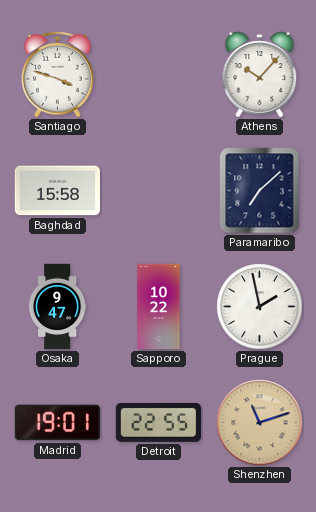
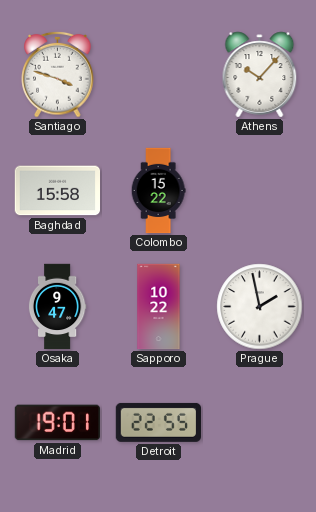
Colombo: none -> 15:22
Paramaribo: 7:08 -> none
Shenzhen: 11:12 -> none
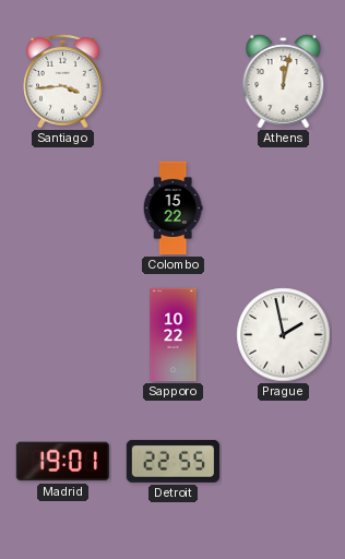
Santiago: 3:48 -> 3:44
Athens: 10:07 -> 12:02
Baghdad: 15:58 -> none
Osaka: 9:47 -> none
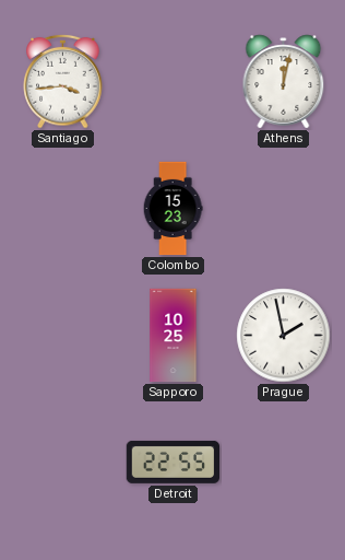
Colombo: 15:22 -> 15:23
Sapporo: 10:22 -> 10:25
Madrid: 19:01 -> none
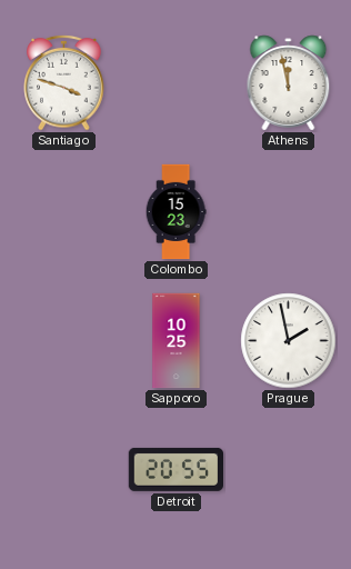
Santiago: 3:44 -> 3:48
Athens: 12:02 -> 11:58
Detroit: 22:55 -> 20:55
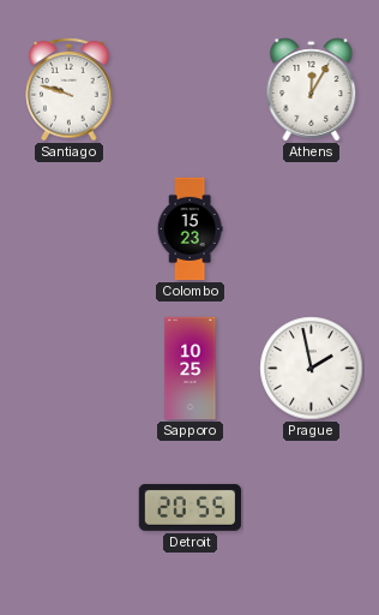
Santiago: 3:48 -> 9:48
Athens: 11:58 -> 12:05
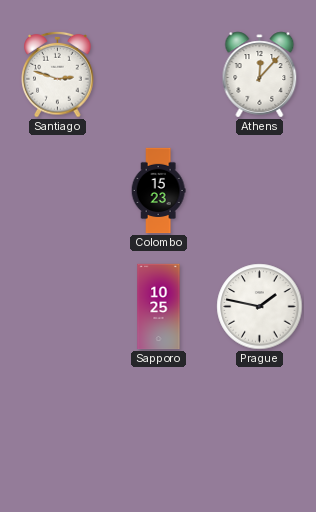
Santiago: 9:48 -> 2:48
Athens: 12:05 -> 12:07
Prague: 1:58 -> 1:47
Detroit: 20:55 -> none
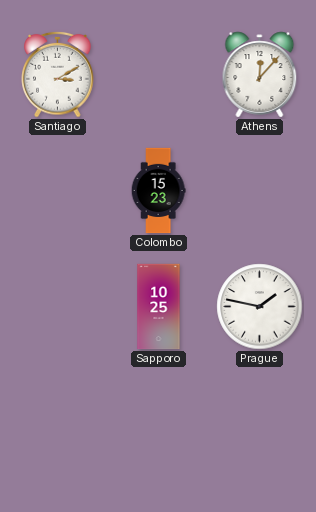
Santiago: 2:48 -> 3:10
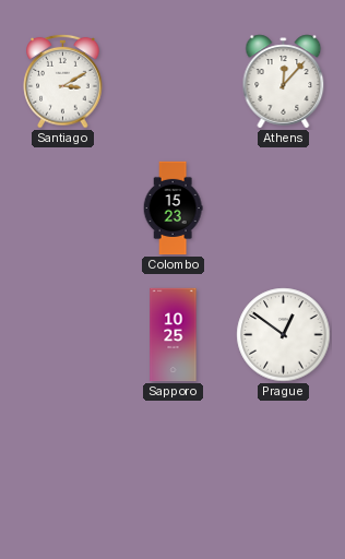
Prague: 1:47 -> 12:51
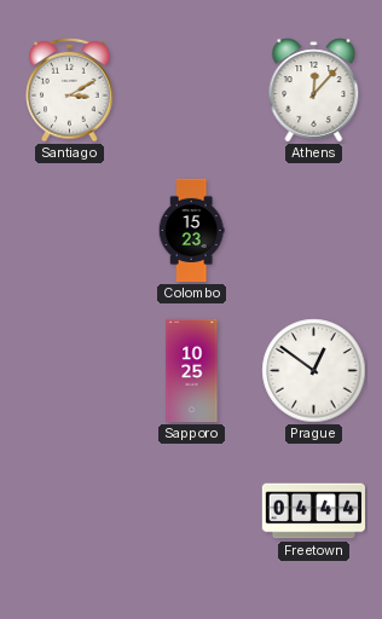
Freetown: none -> 04:44
